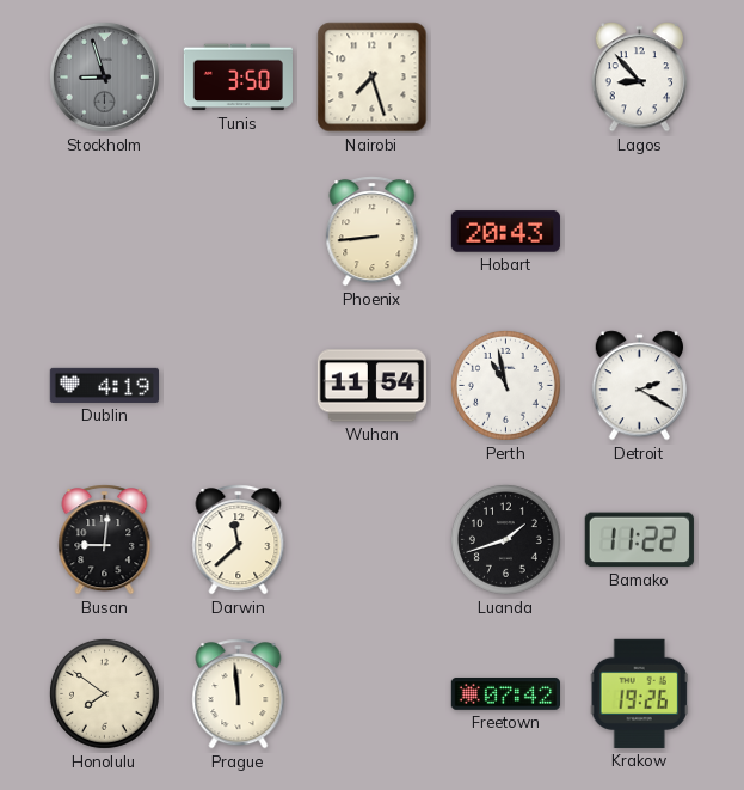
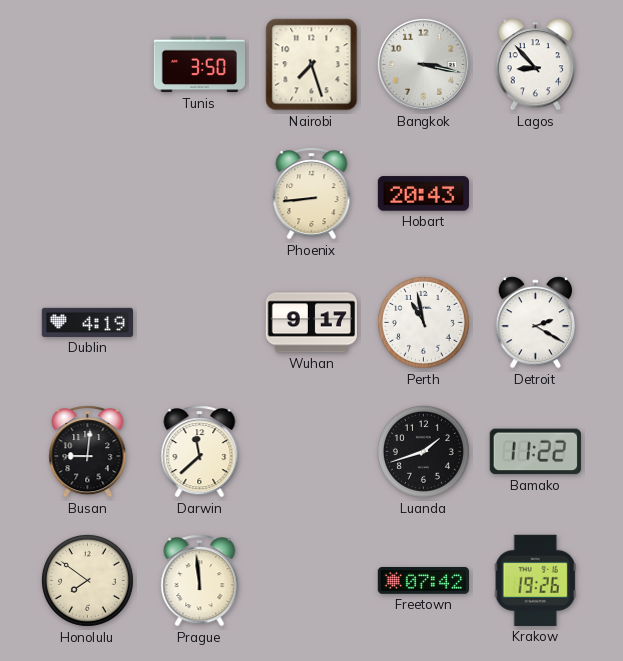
Stockholm: 8:57 -> none
Bangkok: none -> 3:17
Wuhan: 11:54 -> 9:17
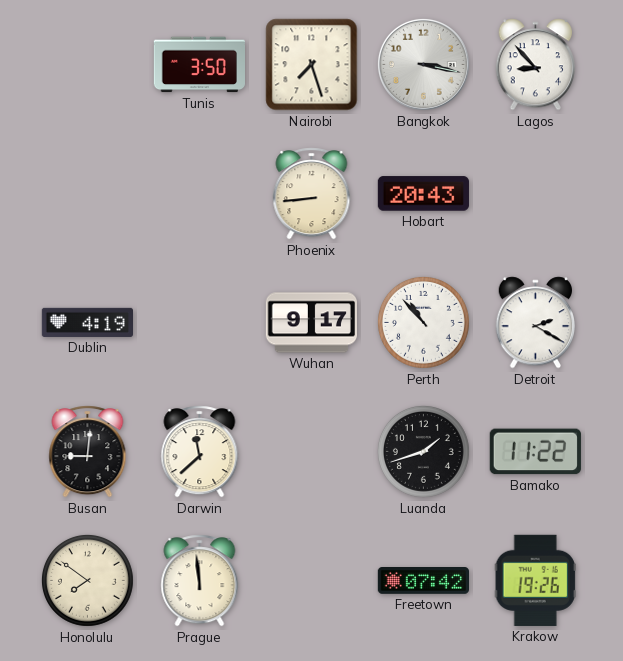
Perth: 10:58 -> 10:53
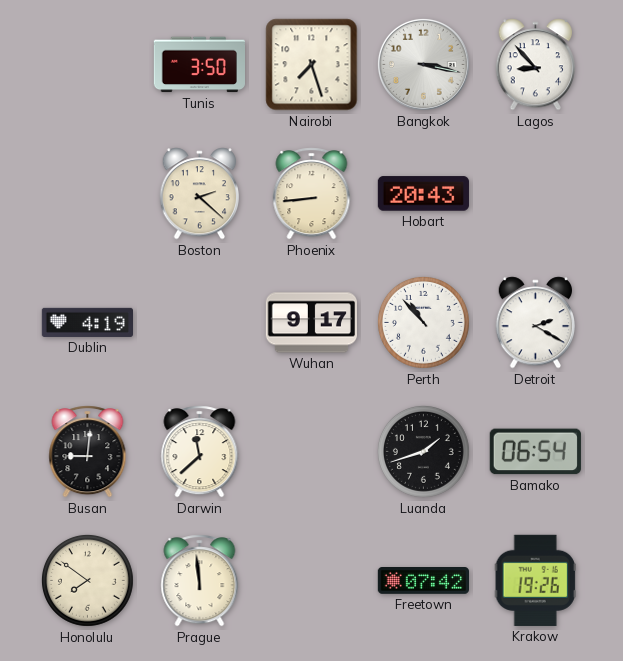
Boston: none -> 2:22
Bamako: 11:22 -> 06:54
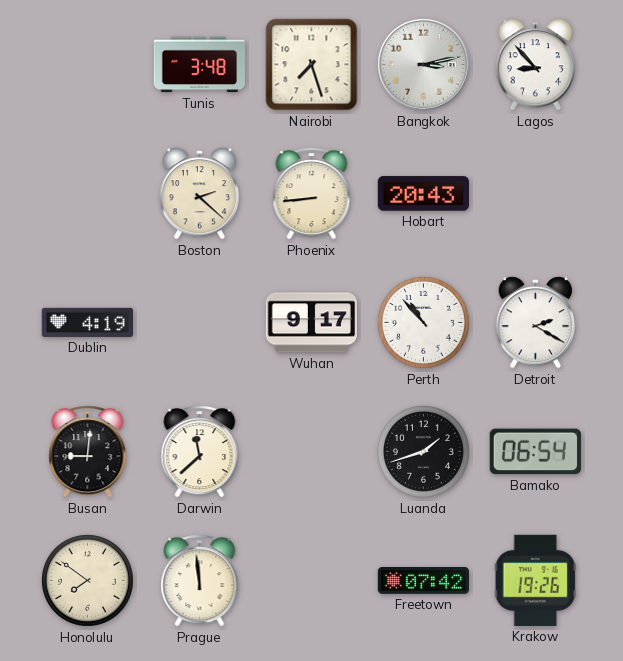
Tunis: 3:50 -> 3:48
Bangkok: 3:17 -> 3:13
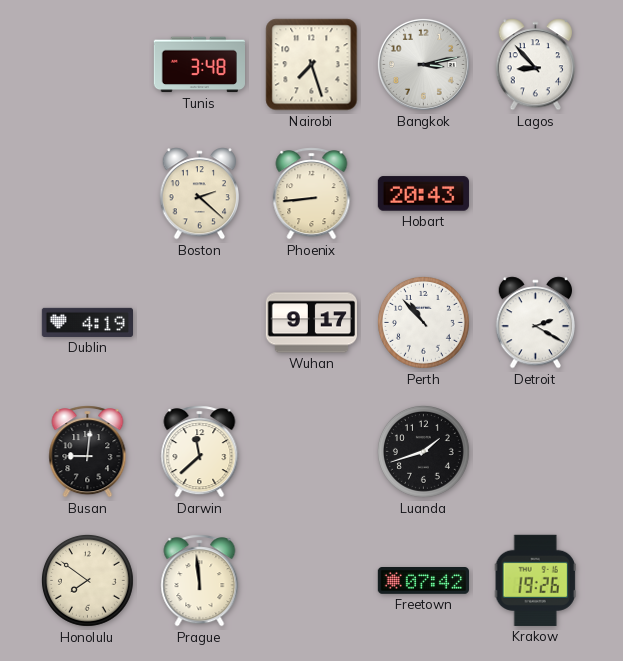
Bamako: 06:54 -> none
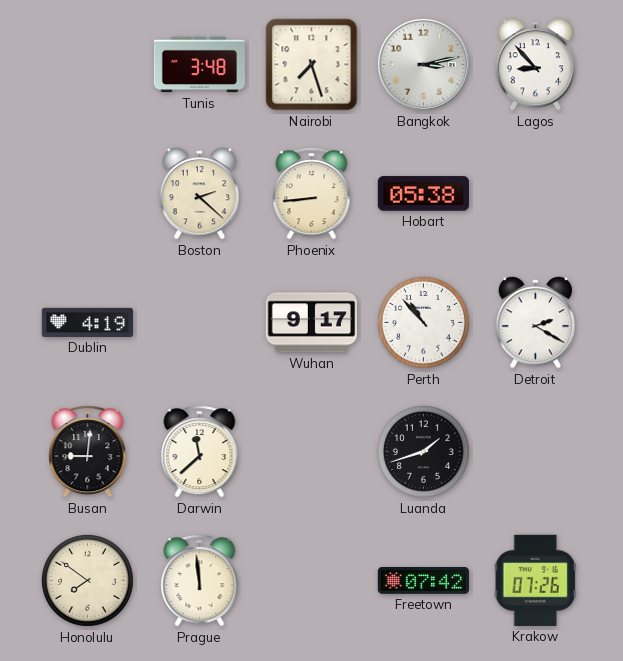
Hobart: 20:43 -> 05:38
Krakow: 19:26 -> 07:26
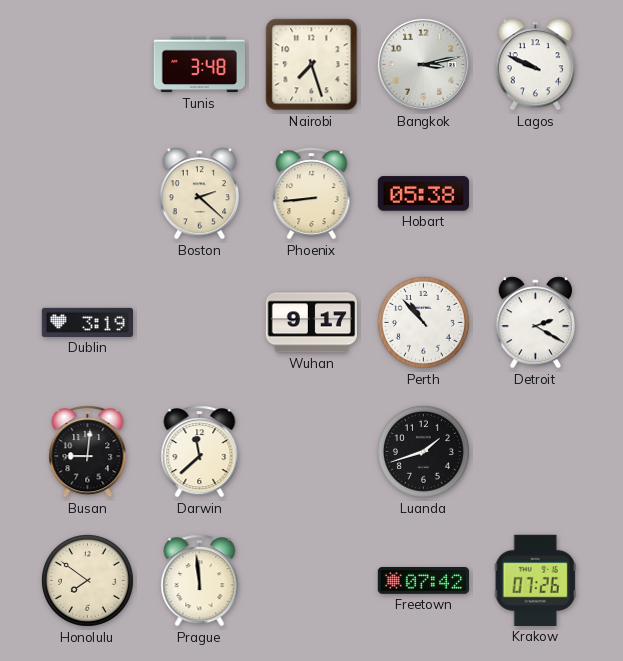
Lagos: 8:53 -> 9:49
Dublin: 4:19 -> 3:19
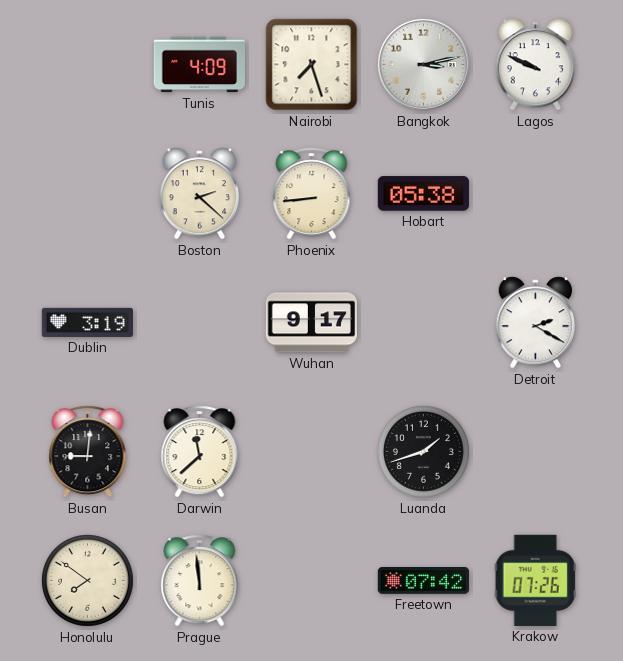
Tunis: 3:48 -> 4:09
Perth: 10:53 -> none
